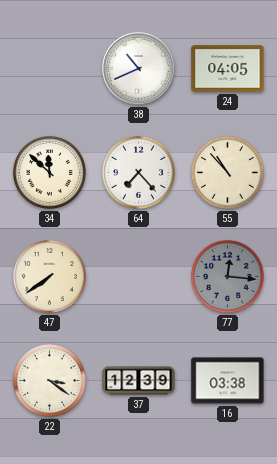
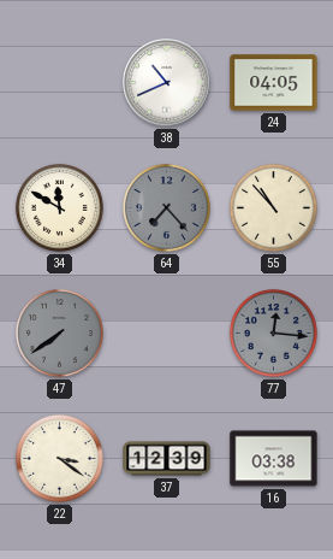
34: 11:52 -> 11:50
64 dial: white -> grey
47 dial: cream -> grey
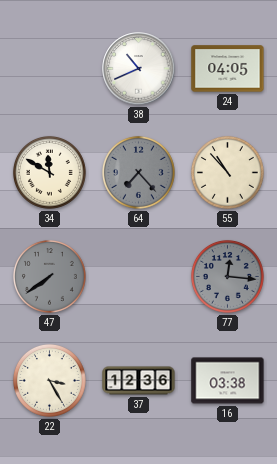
22: 3:21 -> 3:25
37: 12:39 -> 12:36
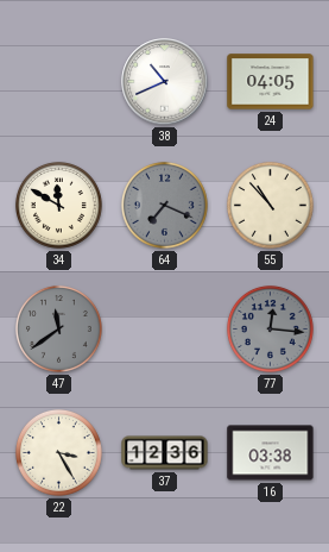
64: 7:23 -> 7:19
47: 7:39 -> 11:39
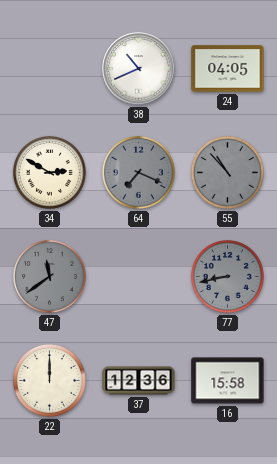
34: 11:50 -> 2:50
55 dial: cream -> grey
77: 12:16 -> 8:43
22: 3:25 -> 12:00
16: 03:38 -> 15:58
